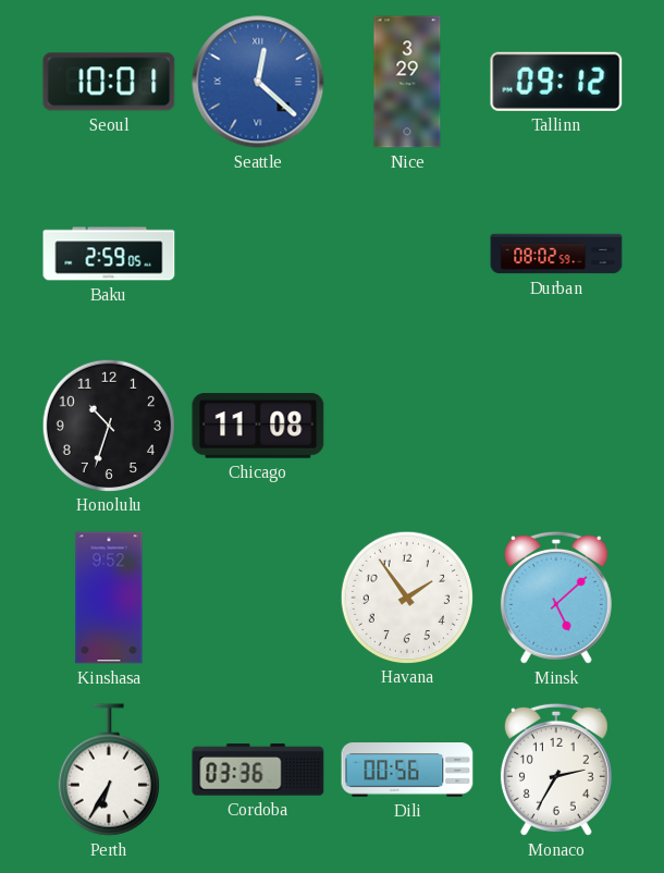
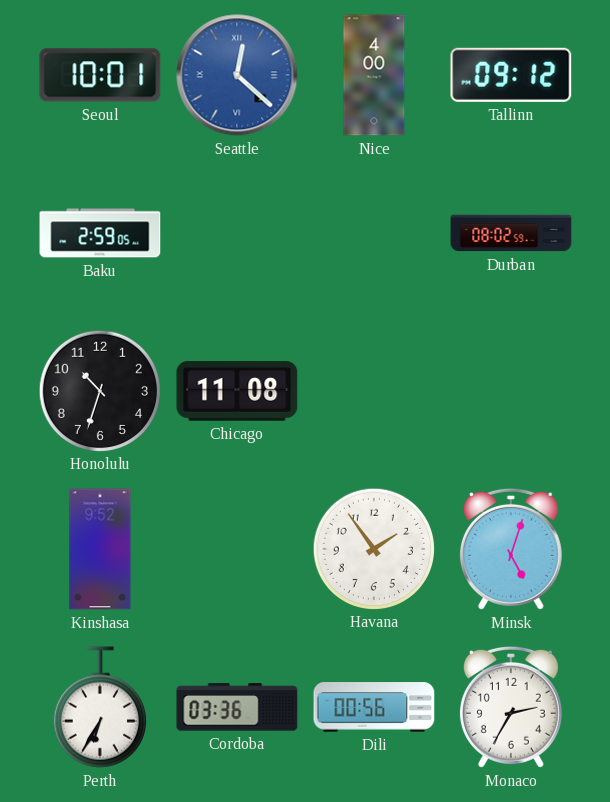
Nice: 3:29 -> 4:00
Minsk: 5:08 -> 5:03
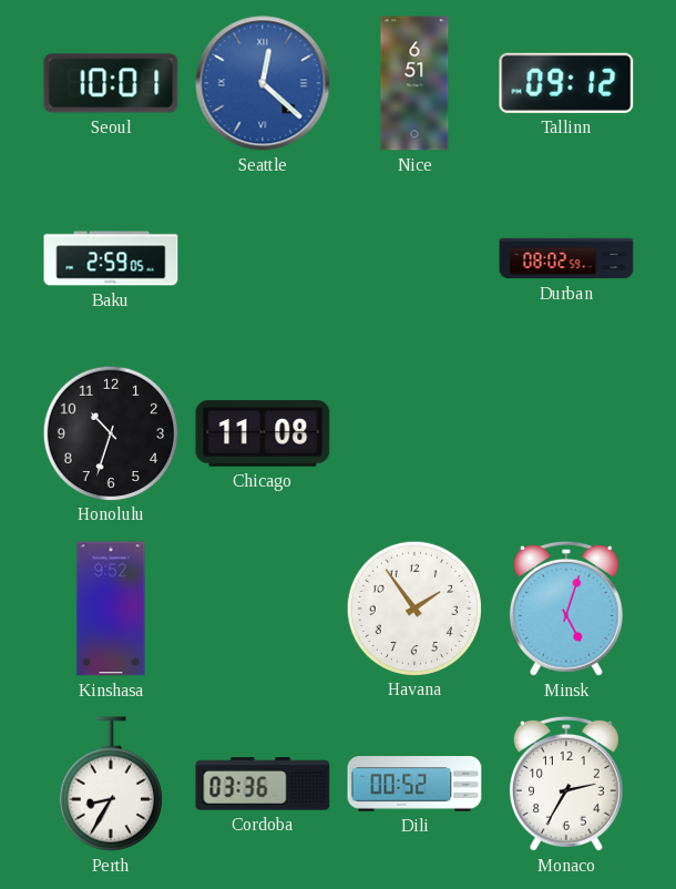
Nice: 4:00 -> 6:51
Perth: 6:35 -> 8:35
Dili: 00:56 -> 00:52
